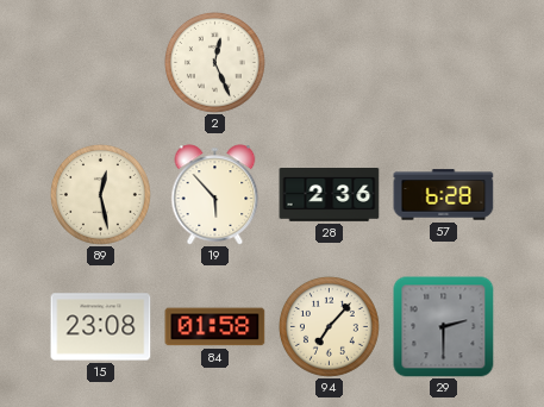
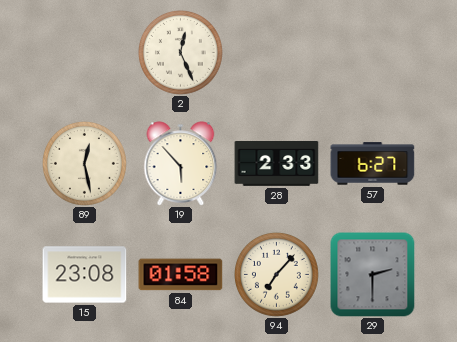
28: 2:36 -> 2:33
57: 6:28 -> 6:27
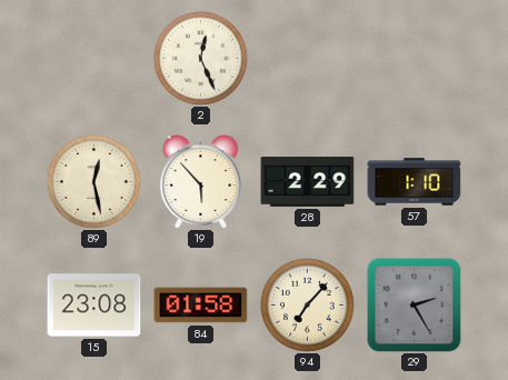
28: 2:33 -> 2:29
57: 6:27 -> 1:10
29: 2:30 -> 2:25
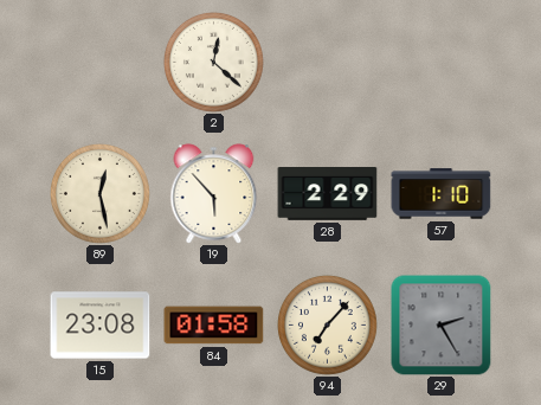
2: 12:26 -> 12:22
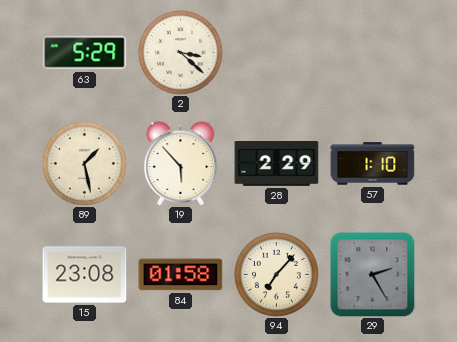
63: none -> 5:29
2: 12:22 -> 3:22
89: 12:28 -> 1:28
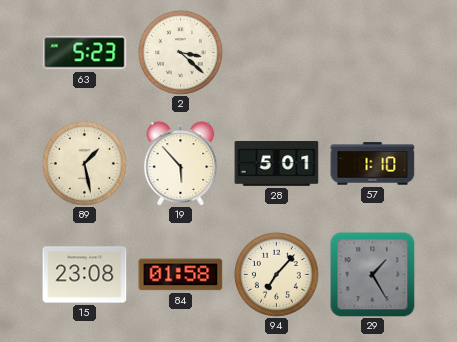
63: 5:29 -> 5:23
28: 2:29 -> 5:01
29: 2:25 -> 1:25
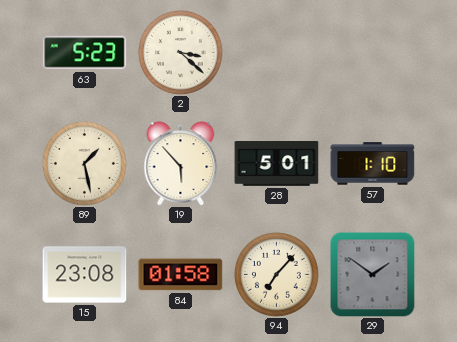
29: 1:25 -> 1:51
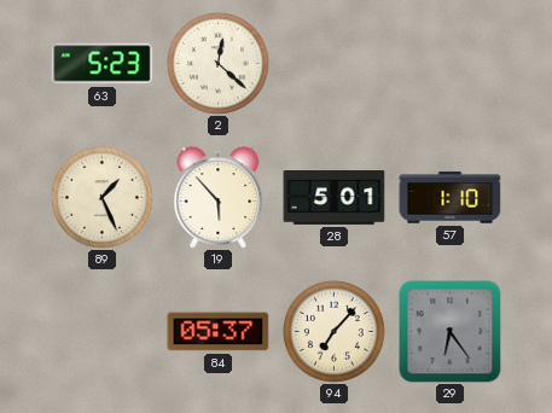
2: 3:22 -> 12:22
89: 1:28 -> 1:26
15: 23:08 -> none
84: 01:58 -> 05:37
29: 1:51 -> 6:24
